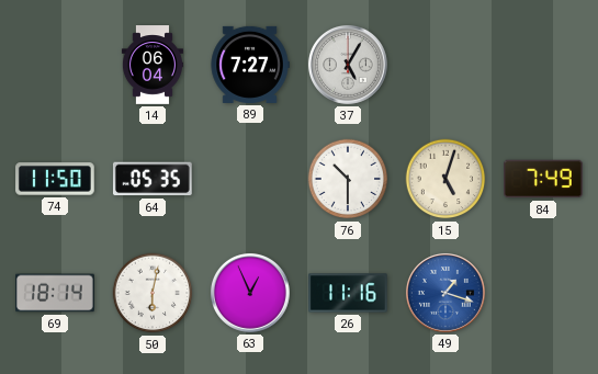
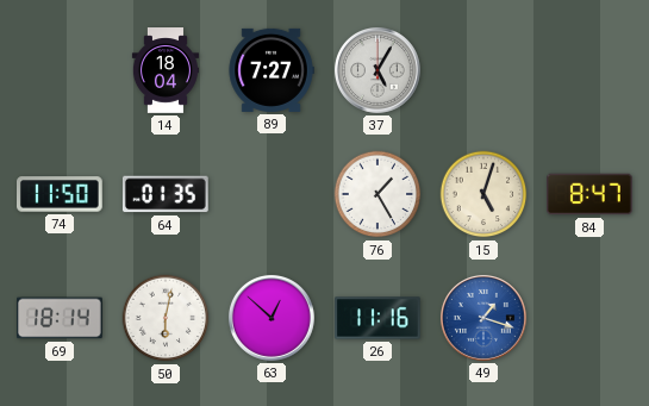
14: 06:04 -> 18:04
64: 05:35 -> 01:35
76: 10:30 -> 1:25
84: 7:49 -> 8:47
63: 12:56 -> 12:52
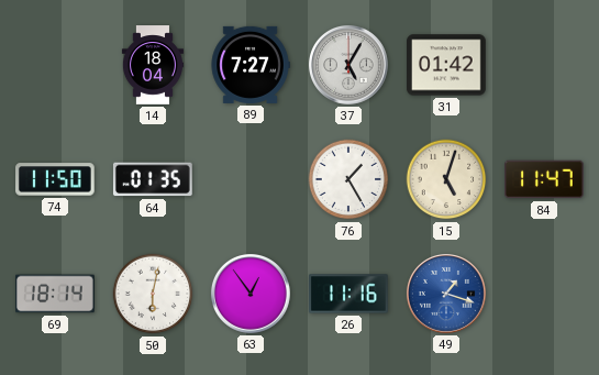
31: none -> 01:42
84: 8:47 -> 11:47
63: 12:52 -> 12:54
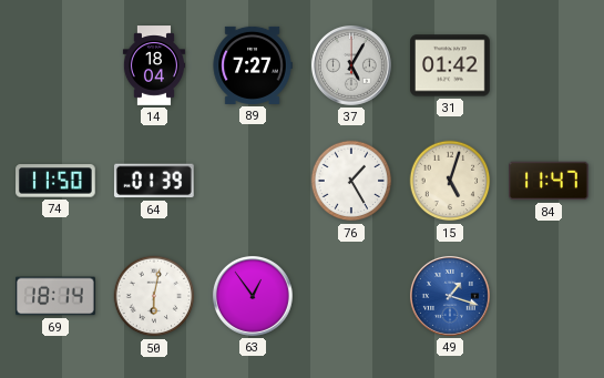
64: 01:35 -> 01:39
26: 11:16 -> none
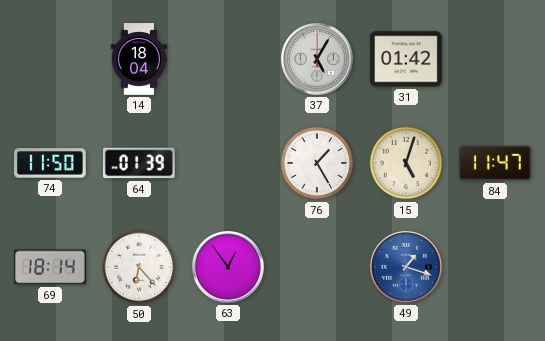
89: 7:27 -> none
50: 6:02 -> 6:23
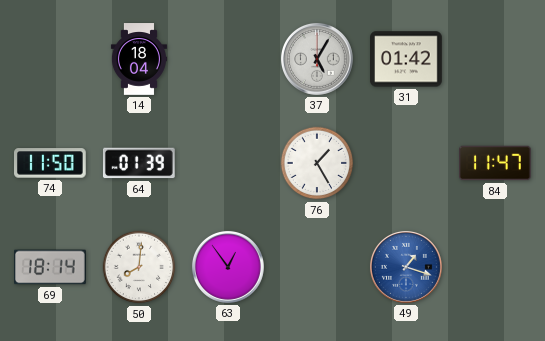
15: 5:03 -> none
50: 6:23 -> 8:01
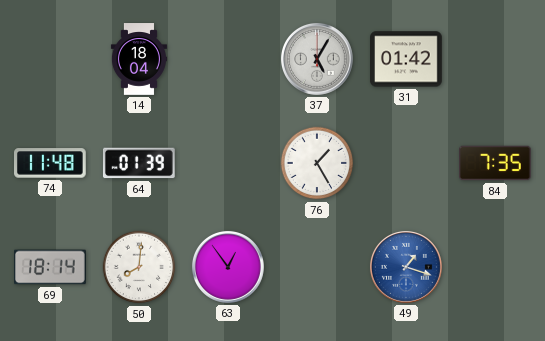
74: 11:50 -> 11:48
84: 11:47 -> 7:35
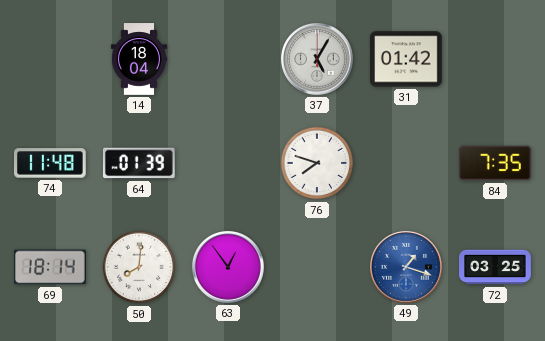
76: 1:25 -> 7:48
72: none -> 03:25
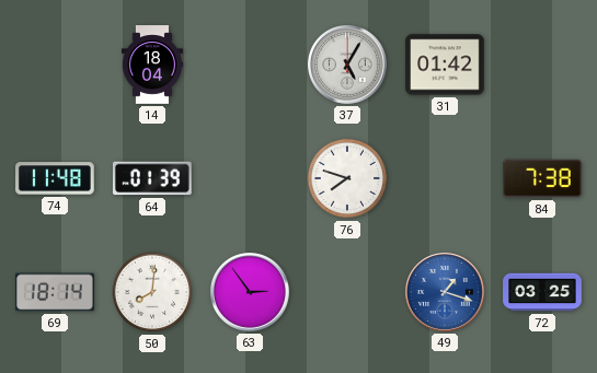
84: 7:35 -> 7:38
63: 12:54 -> 2:54
